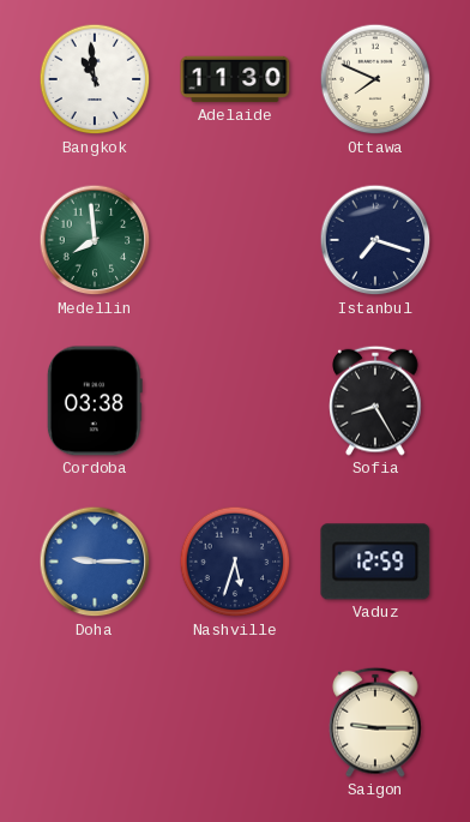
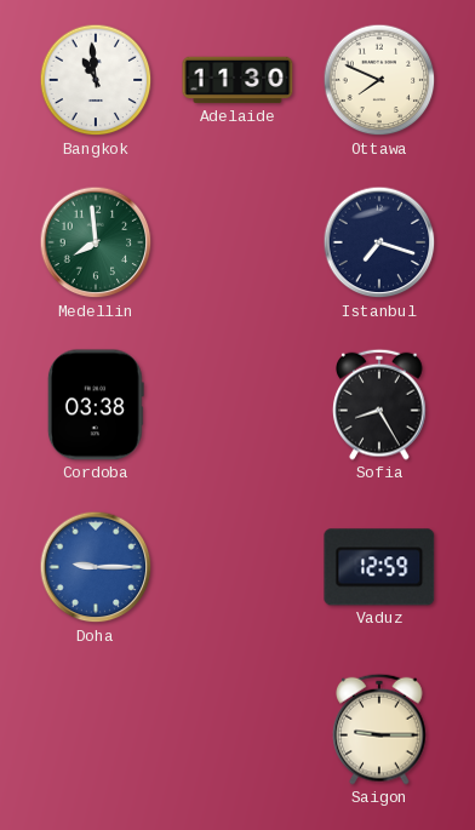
Nashville: 5:33 -> none
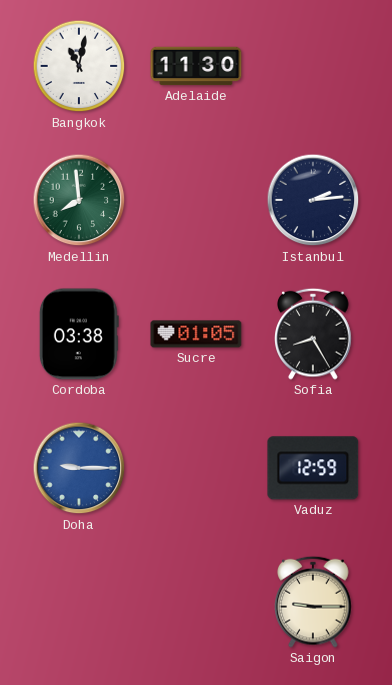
Bangkok: 10:59 -> 11:02
Ottawa: 7:49 -> none
Istanbul: 7:18 -> 2:14
Sucre: none -> 01:05
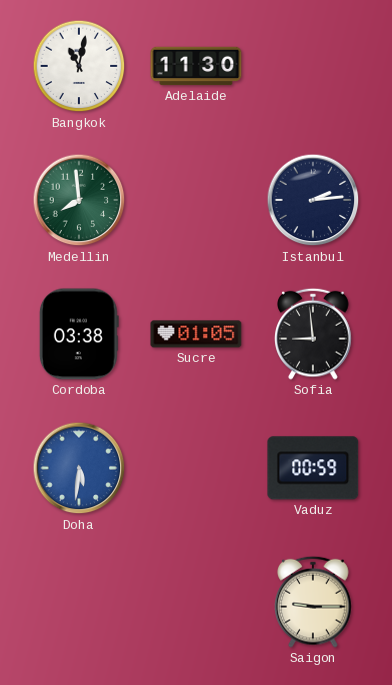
Sofia: 8:25 -> 8:59
Doha: 9:15 -> 5:31
Vaduz: 12:59 -> 00:59
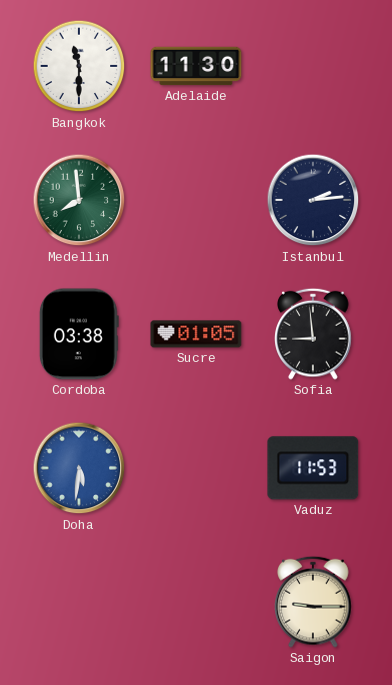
Bangkok: 11:02 -> 11:30
Vaduz: 00:59 -> 11:53
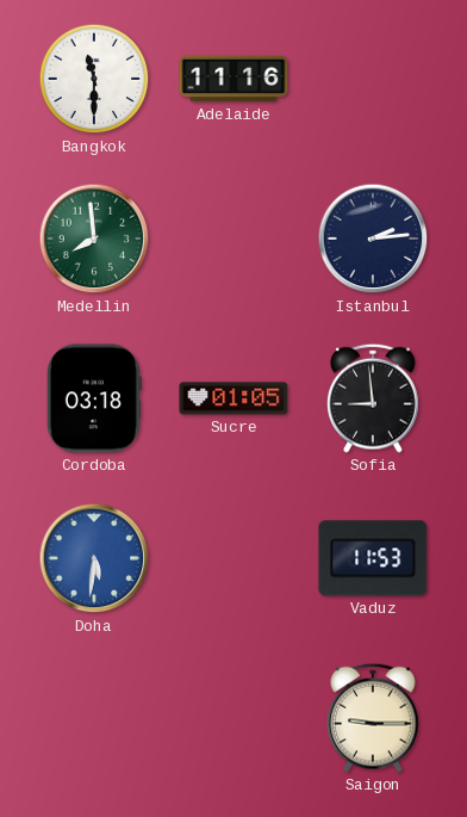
Adelaide: 11:30 -> 11:16
Cordoba: 03:38 -> 03:18
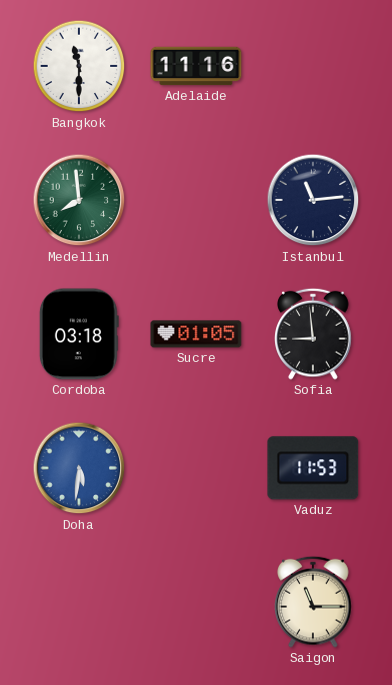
Istanbul: 2:14 -> 11:14
Saigon: 9:15 -> 11:15
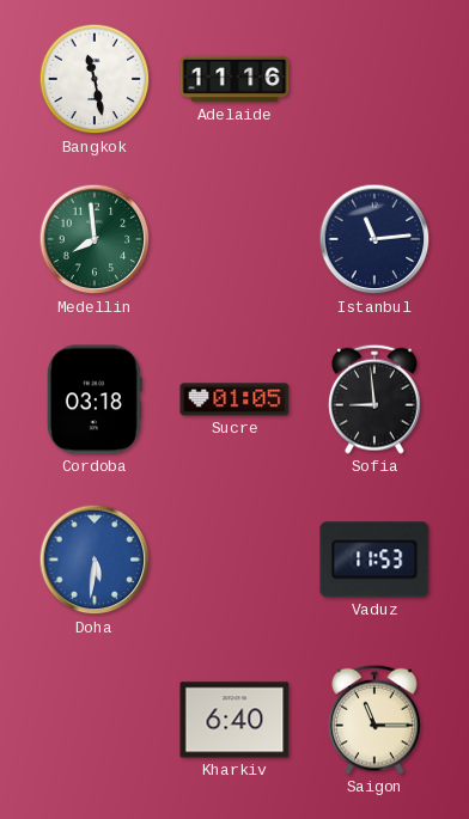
Bangkok: 11:30 -> 11:28
Kharkiv: none -> 6:40
